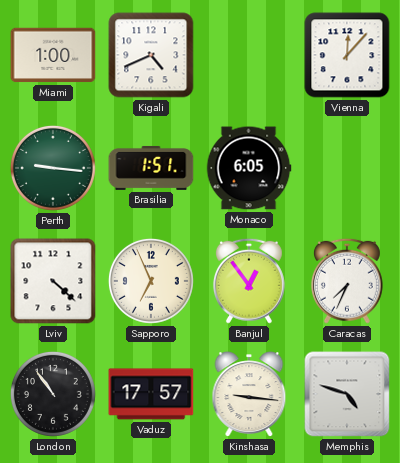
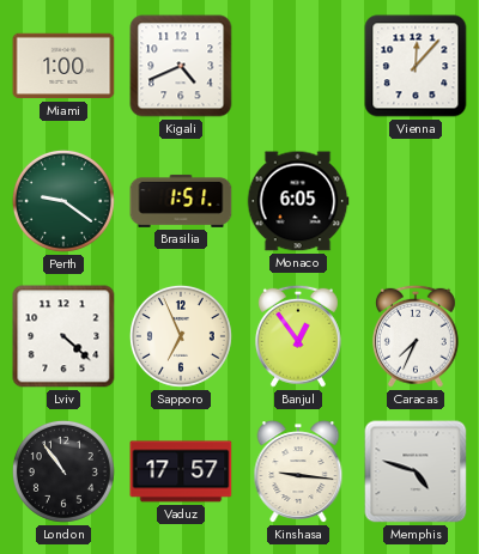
Perth: 9:16 -> 9:21
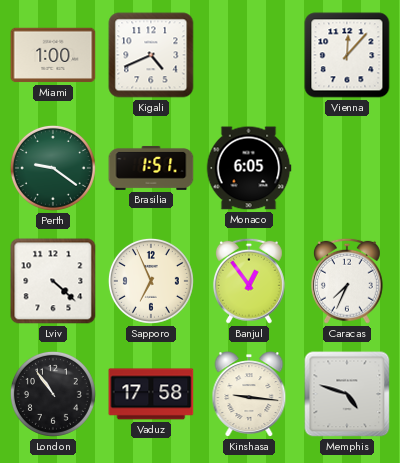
Vaduz: 17:57 -> 17:58
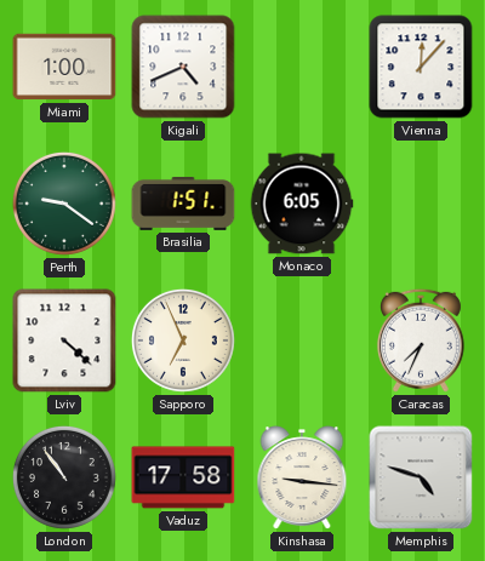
Banjul: 12:54 -> none
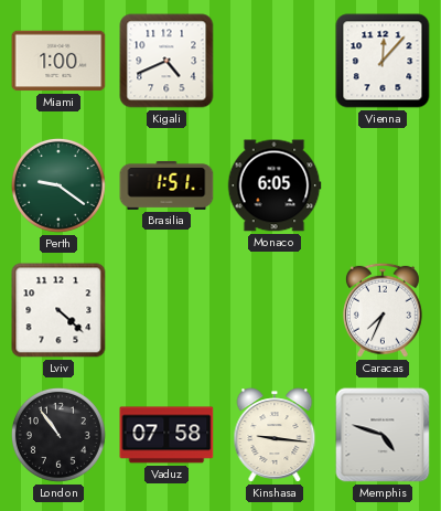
Sapporo: 6:56 -> none
Vaduz: 17:58 -> 07:58
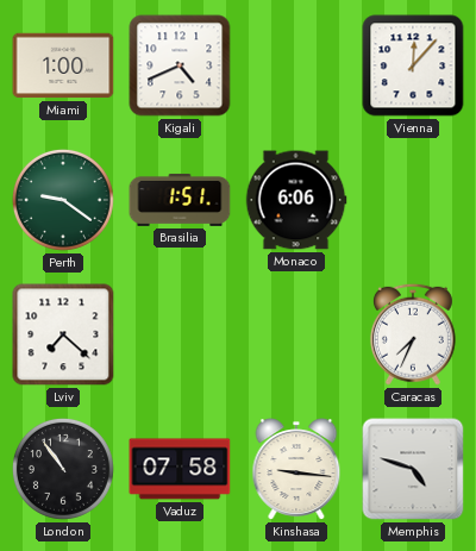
Monaco: 6:05 -> 6:06
Lviv: 4:22 -> 7:22
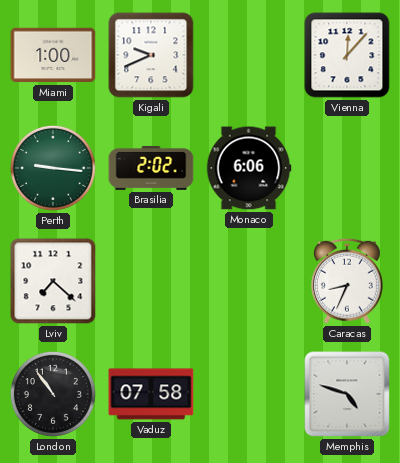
Kigali: 4:41 -> 9:41
Perth: 9:21 -> 9:16
Brasilia: 1:51 -> 2:02
Caracas: 7:34 -> 8:34
Kinshasa: 9:16 -> none
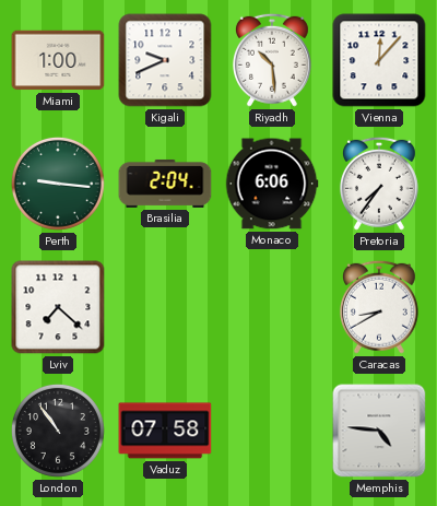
Riyadh: none -> 10:29
Brasilia: 2:02 -> 2:04
Pretoria: none -> 7:36
Caracas: 8:34 -> 8:40
Memphis: 4:48 -> 4:46
